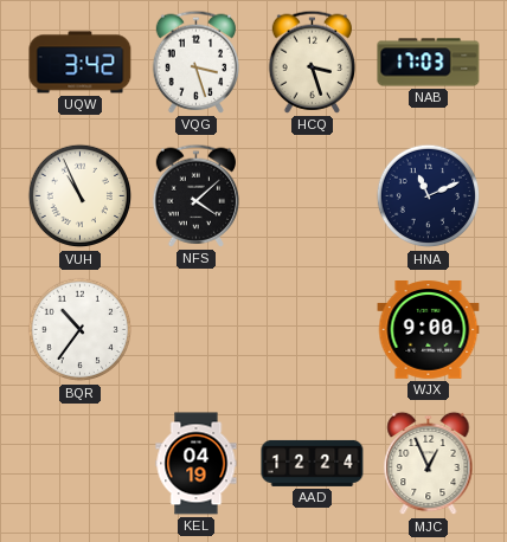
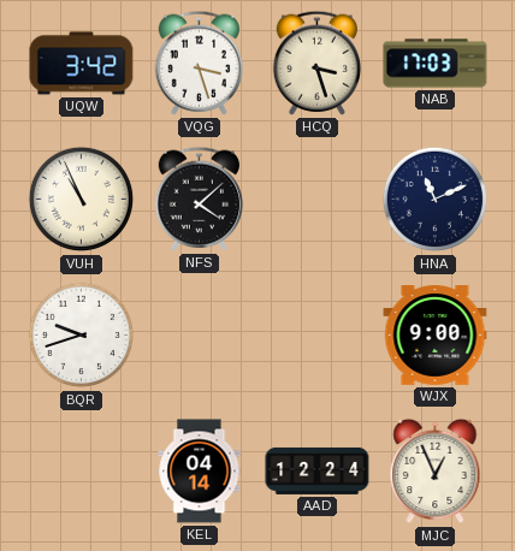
BQR: 10:36 -> 9:42
KEL: 04:19 -> 04:14
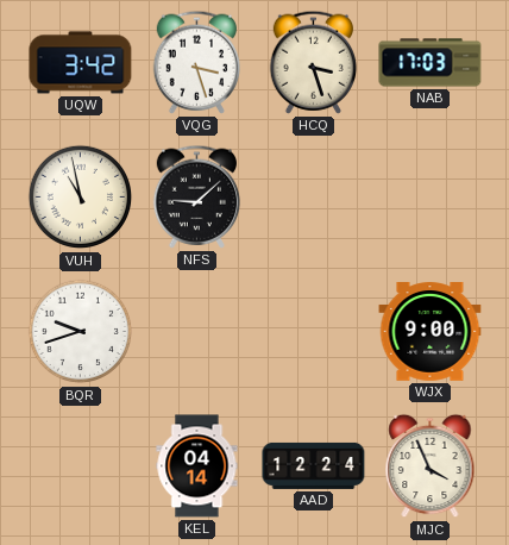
VUH: 10:56 -> 10:58
NFS: 4:08 -> 9:08
HNA: 11:11 -> none
MJC: 12:56 -> 3:56
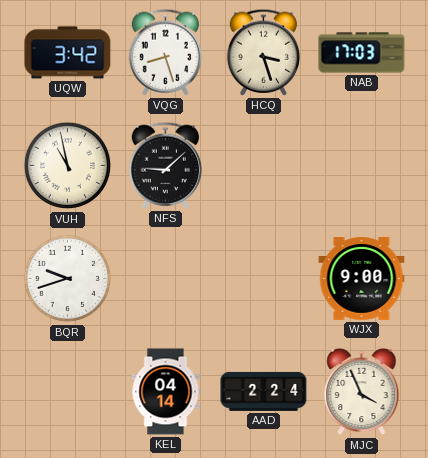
VQG: 3:27 -> 8:27
AAD: 12:24 -> 2:24
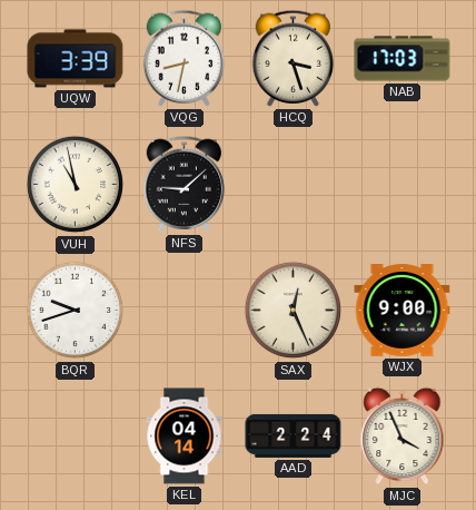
UQW: 3:42 -> 3:39
VQG: 8:27 -> 8:32
SAX: none -> 12:26
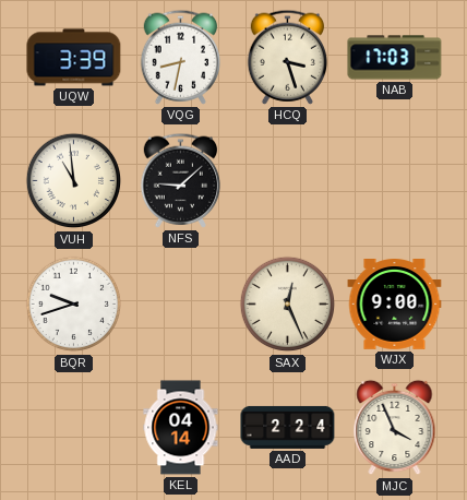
VUH: 10:58 -> 10:59
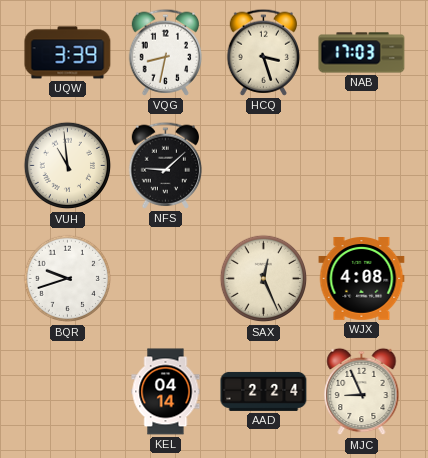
WJX: 9:00 -> 4:08
MJC: 3:56 -> 8:56
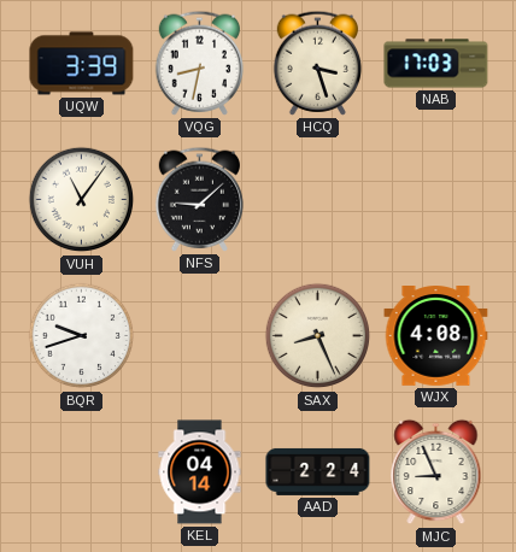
VUH: 10:59 -> 11:06
SAX: 12:26 -> 8:26
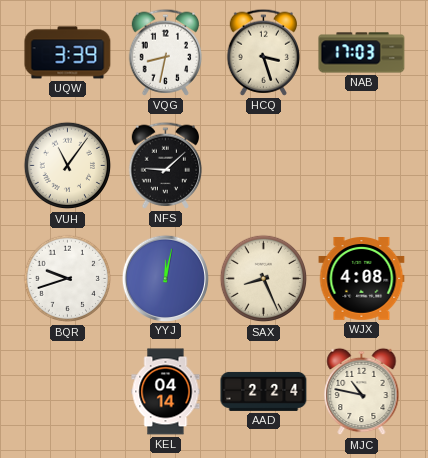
YYJ: none -> 12:02
MJC: 8:56 -> 10:47
